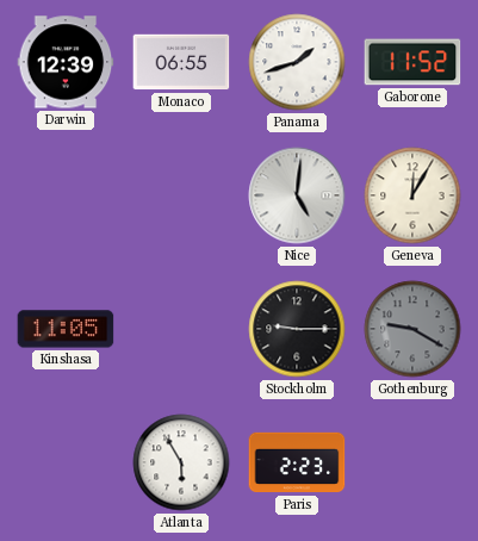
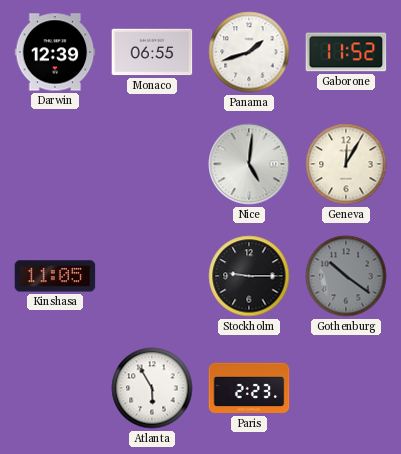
Gothenburg: 9:20 -> 10:21
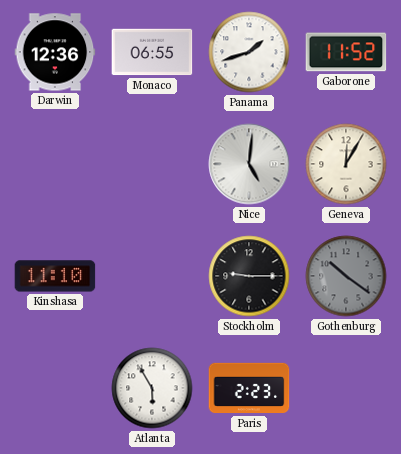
Darwin: 12:39 -> 12:36
Kinshasa: 11:05 -> 11:10
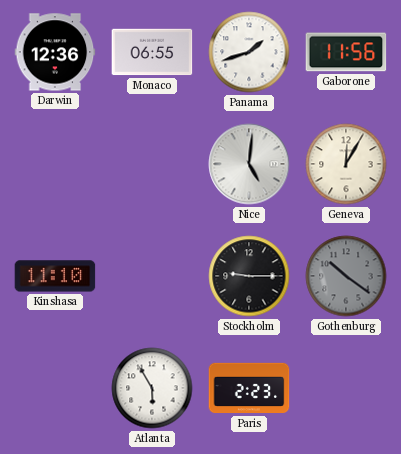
Gaborone: 11:52 -> 11:56
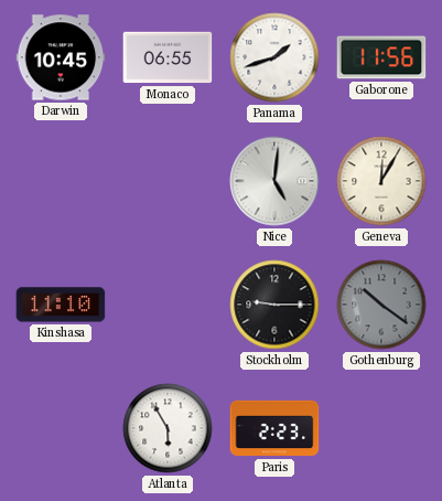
Darwin: 12:36 -> 10:45
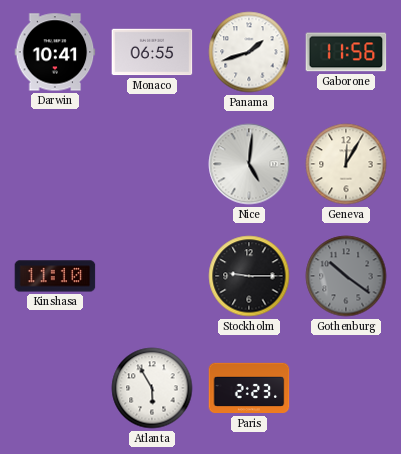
Darwin: 10:45 -> 10:41
